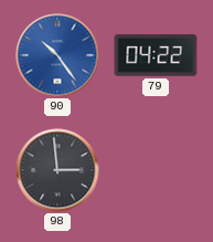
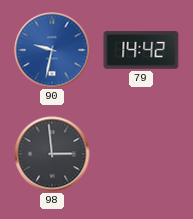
90: 10:24 -> 9:32
79: 04:22 -> 14:42
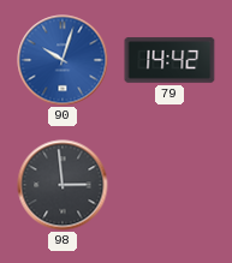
90: 9:32 -> 10:03
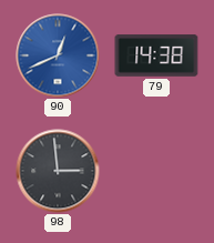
90: 10:03 -> 12:41
79: 14:42 -> 14:38
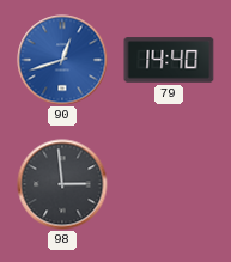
90: 12:41 -> 12:42
79: 14:38 -> 14:40
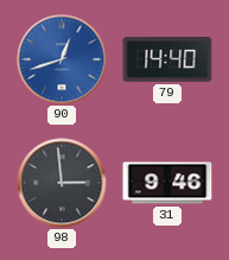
31: none -> 9:46
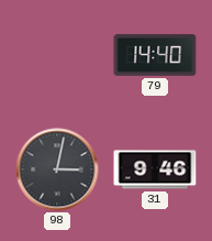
90: 12:42 -> none
98: 2:59 -> 3:02
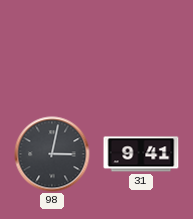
79: 14:40 -> none
31: 9:46 -> 9:41
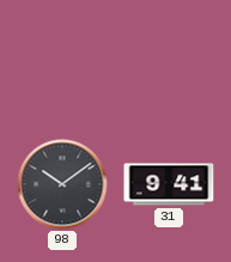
98: 3:02 -> 10:09
